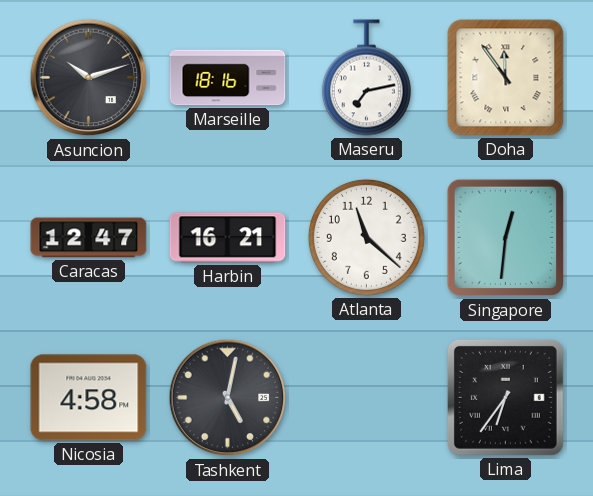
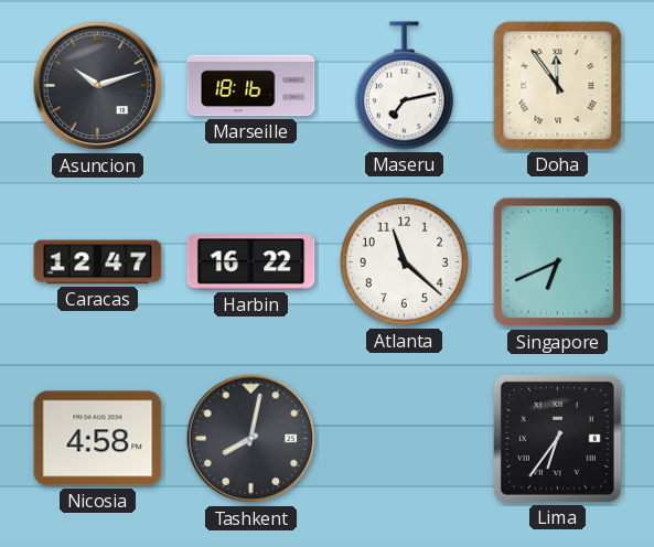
Harbin: 16:21 -> 16:22
Singapore: 12:31 -> 6:41
Tashkent: 5:02 -> 8:02
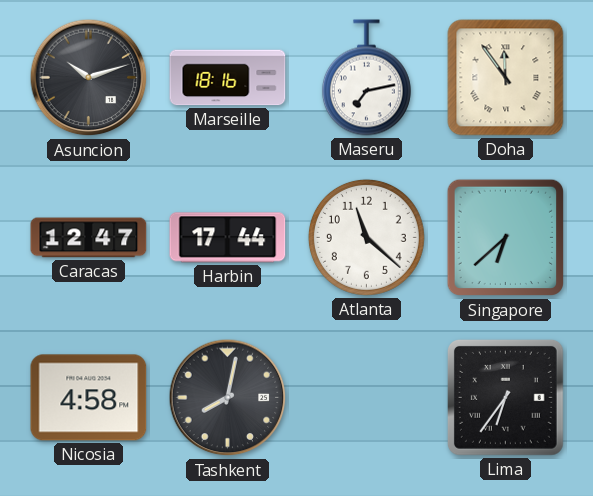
Harbin: 16:22 -> 17:44
Singapore: 6:41 -> 6:38
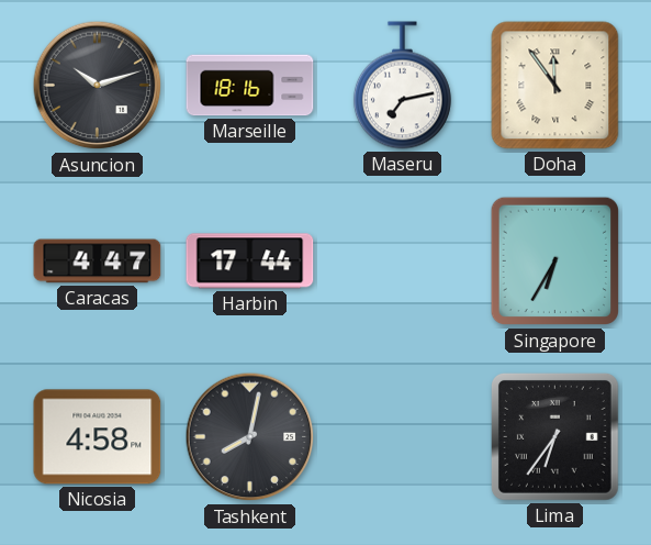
Caracas: 12:47 -> 4:47
Atlanta: 11:22 -> none
Singapore: 6:38 -> 6:35
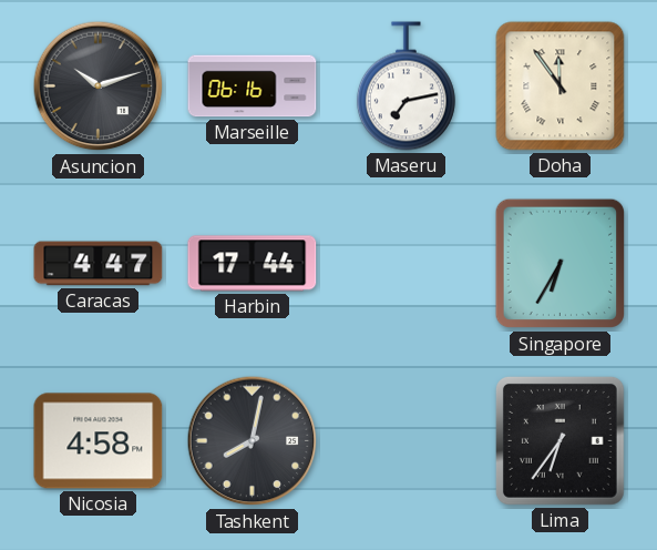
Marseille: 18:16 -> 06:16
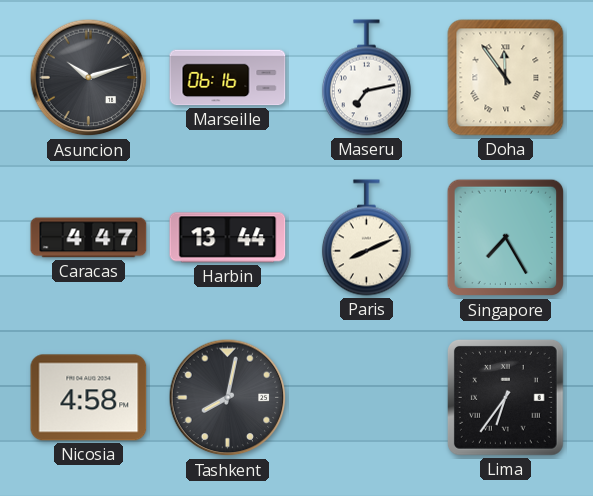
Harbin: 17:44 -> 13:44
Paris: none -> 8:11
Singapore: 6:35 -> 7:25
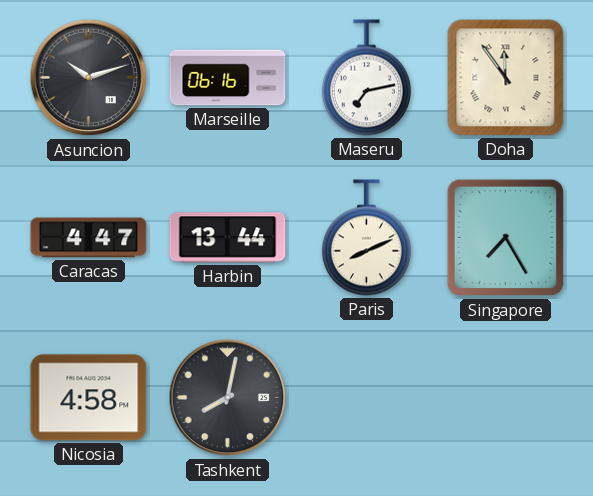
Lima: 6:36 -> none
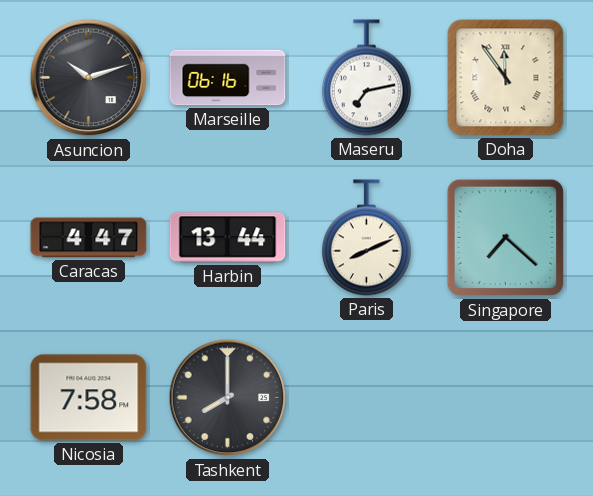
Singapore: 7:25 -> 7:22
Nicosia: 4:58 -> 7:58
Tashkent: 8:02 -> 8:00
